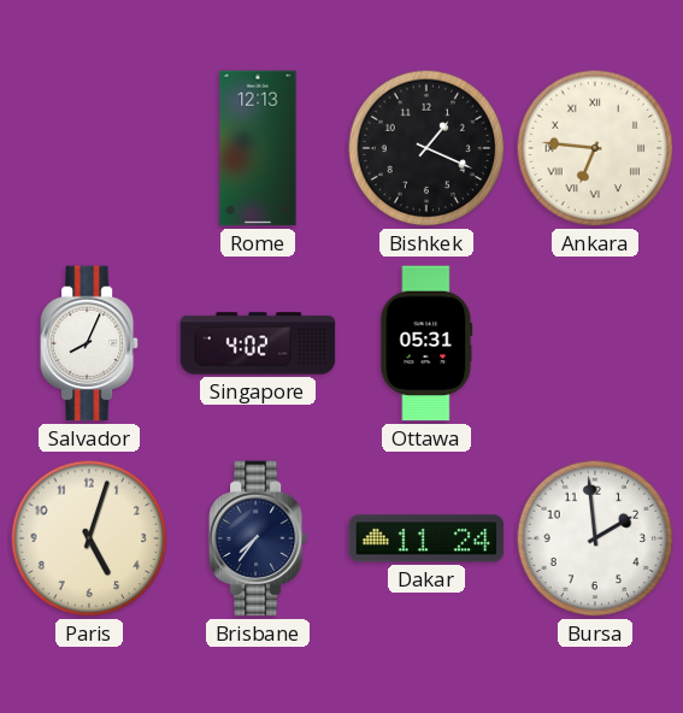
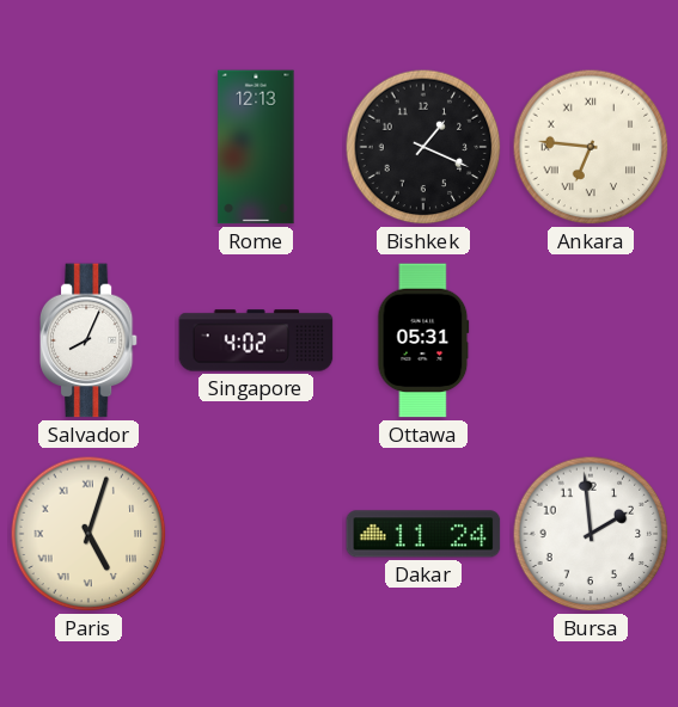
Paris numerals: Arabic -> Roman
Brisbane: 7:36 -> none
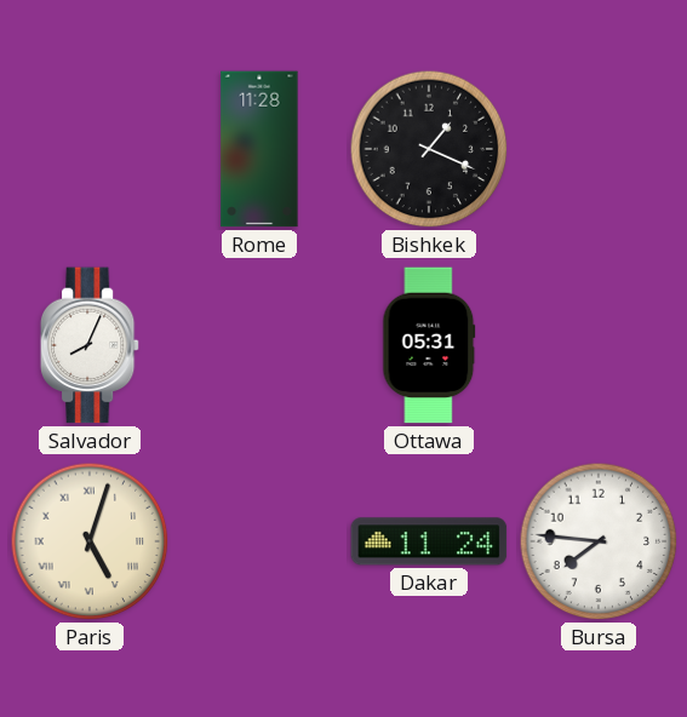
Rome: 12:13 -> 11:28
Ankara: 6:46 -> none
Singapore: 4:02 -> none
Bursa: 1:59 -> 7:46
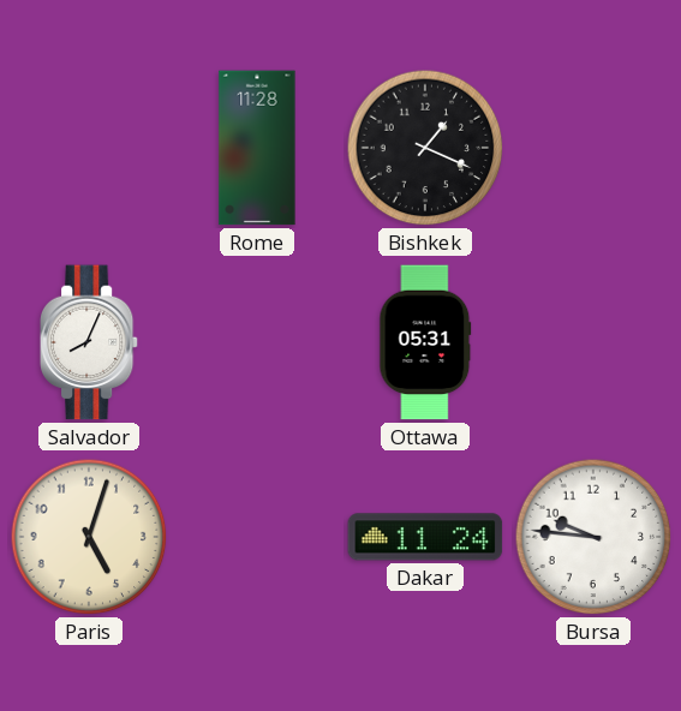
Paris numerals: Roman -> Arabic
Bursa: 7:46 -> 9:46
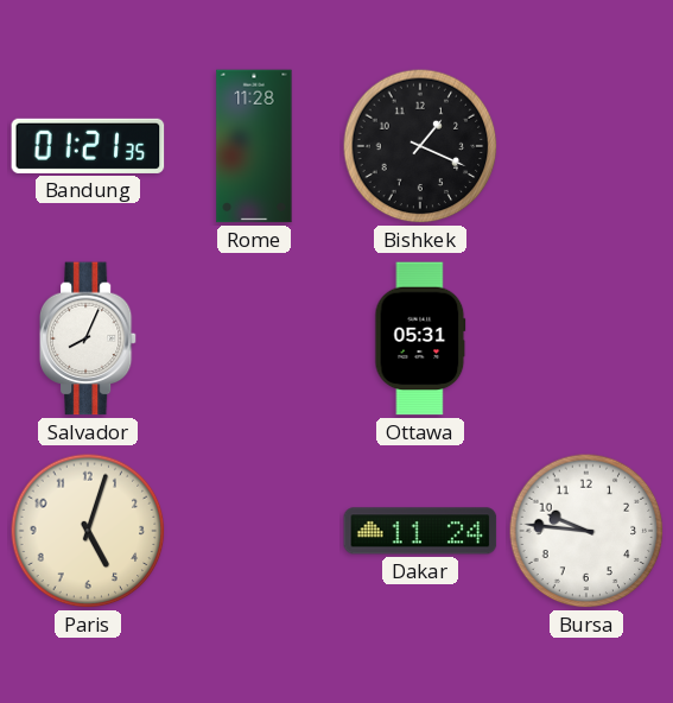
Bandung: none -> 01:21
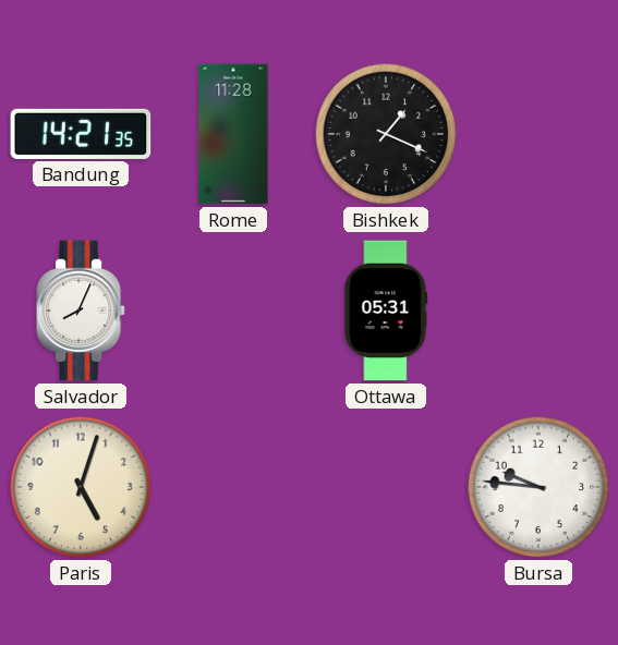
Bandung: 01:21 -> 14:21
Dakar: 11:24 -> none
